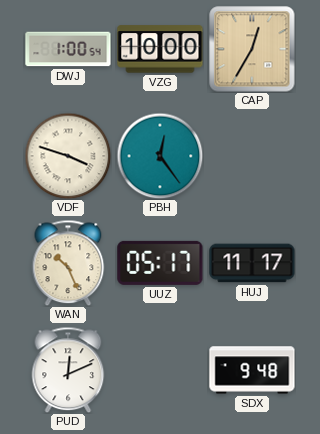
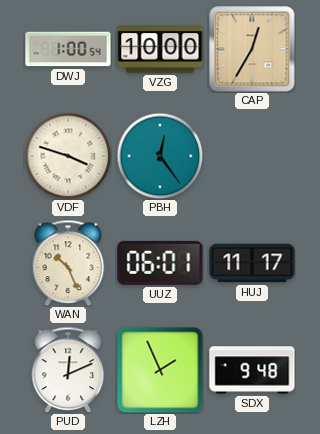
UUZ: 05:17 -> 06:01
LZH: none -> 1:56
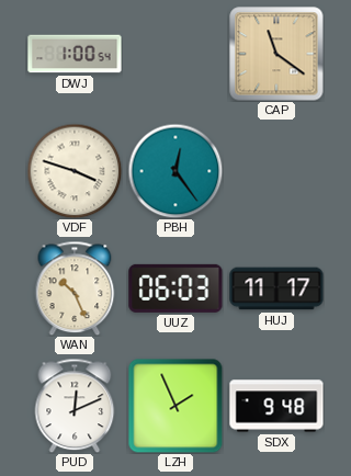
VZG: 10:00 -> none
CAP: 12:35 -> 11:21
UUZ: 06:01 -> 06:03
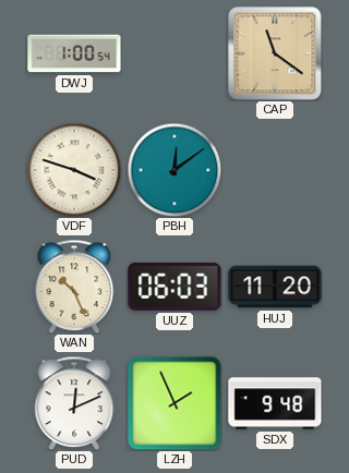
PBH: 12:24 -> 12:09
HUJ: 11:17 -> 11:20
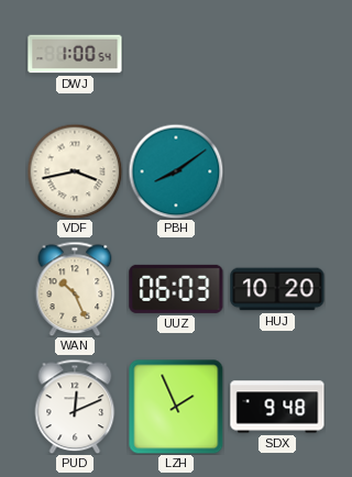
CAP: 11:21 -> none
VDF: 3:48 -> 3:43
PBH: 12:09 -> 8:09
HUJ: 11:20 -> 10:20
